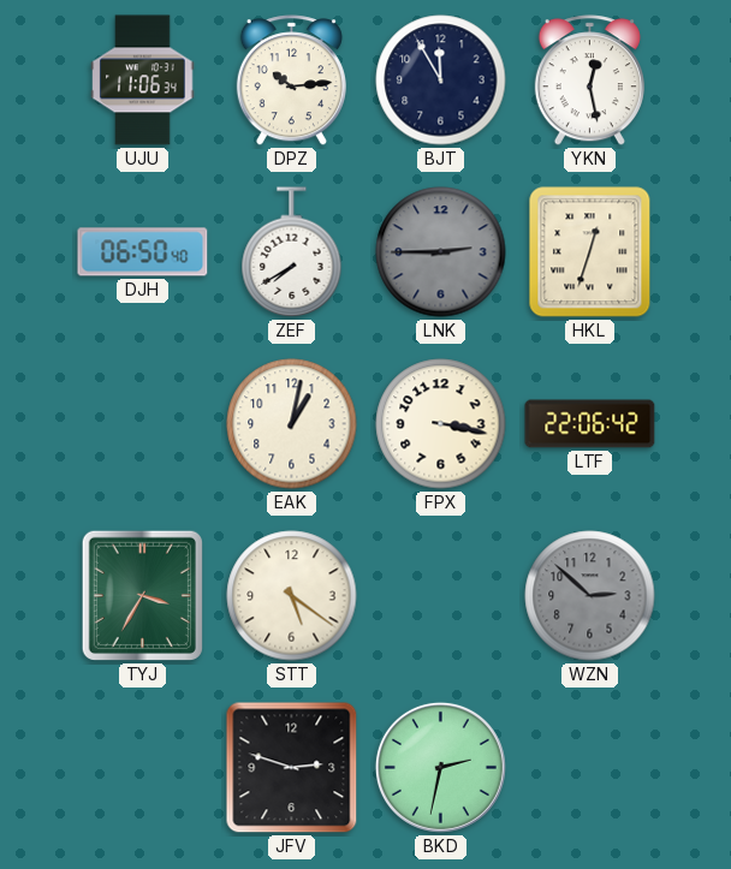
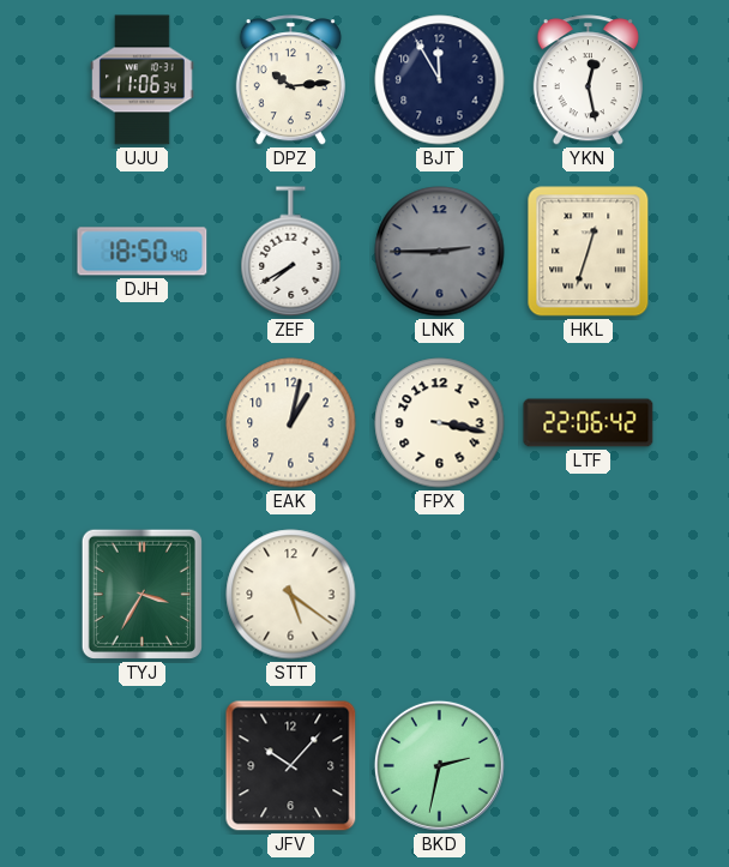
DJH: 06:50 -> 18:50
WZN: 2:52 -> none
JFV: 2:48 -> 10:07
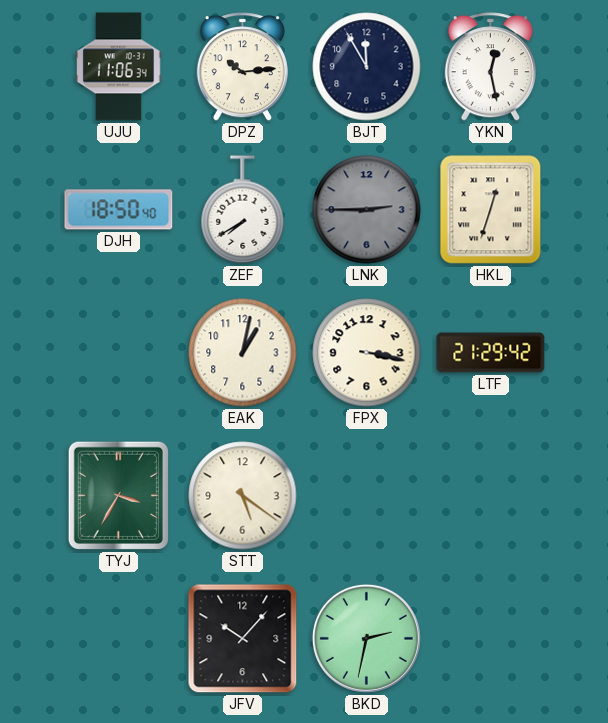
LTF: 22:06 -> 21:29
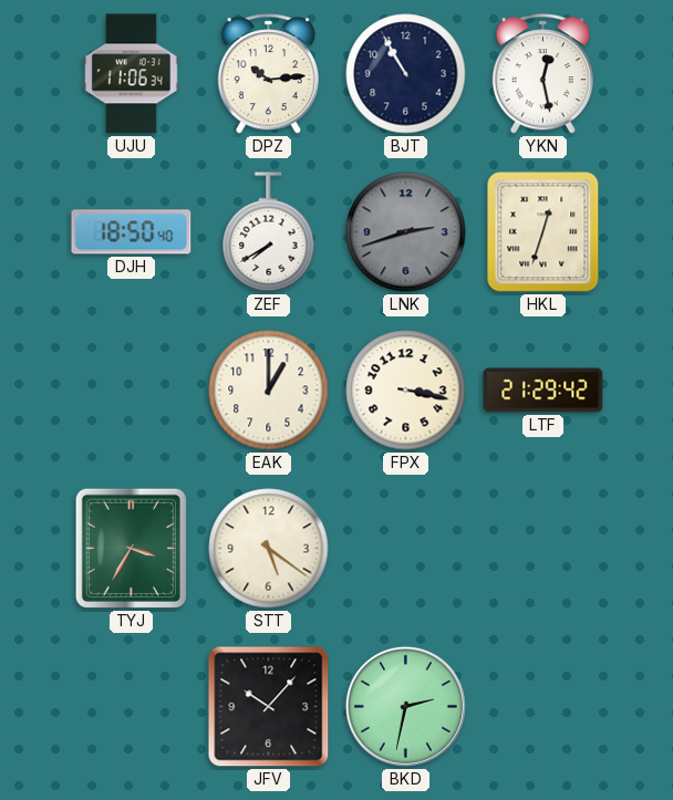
BJT: 11:55 -> 10:55
LNK: 2:45 -> 2:42
EAK: 1:02 -> 1:00
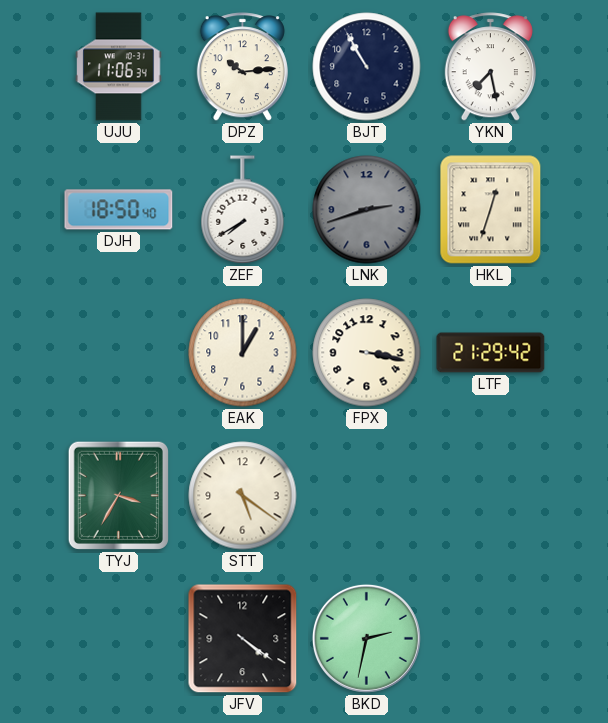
YKN: 12:28 -> 7:28
JFV: 10:07 -> 4:21
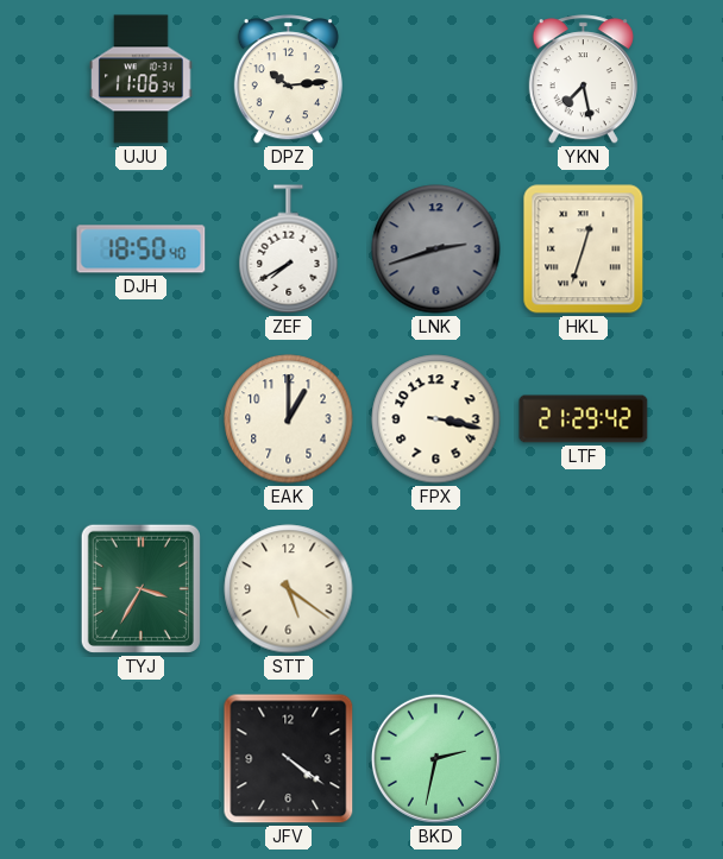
BJT: 10:55 -> none
